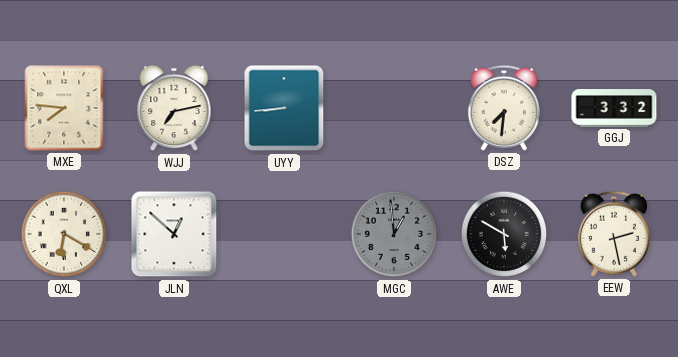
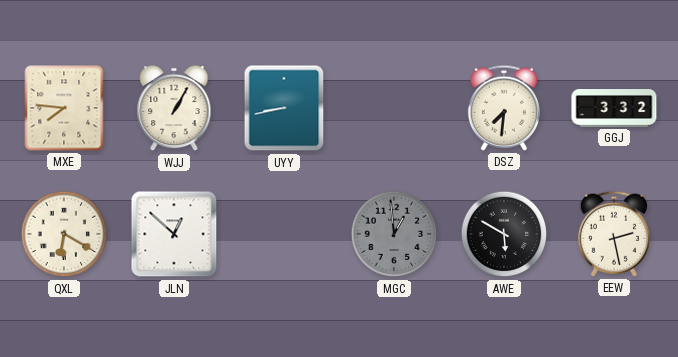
WJJ: 7:13 -> 1:05
UYY: 8:44 -> 8:43
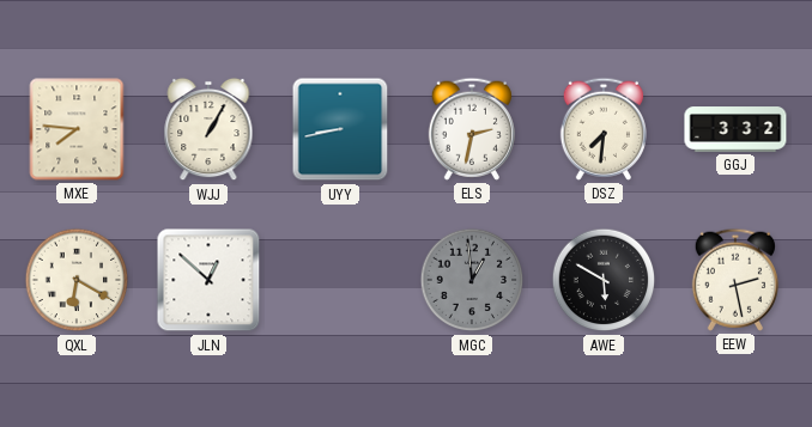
ELS: none -> 2:32
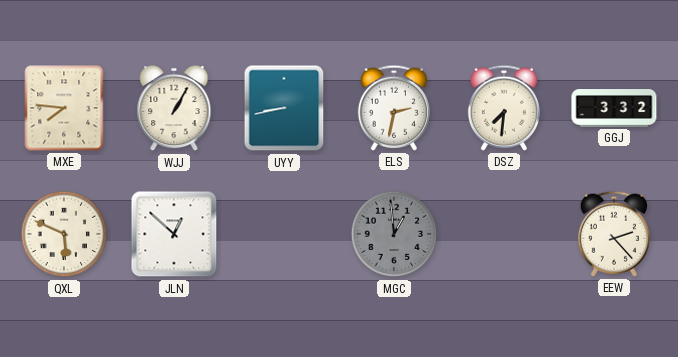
QXL: 6:20 -> 5:49
AWE: 5:50 -> none
EEW: 2:28 -> 2:23
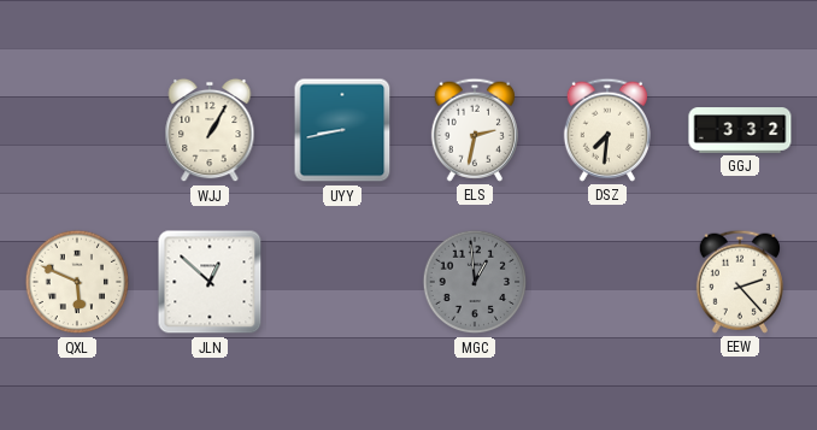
MXE: 7:46 -> none
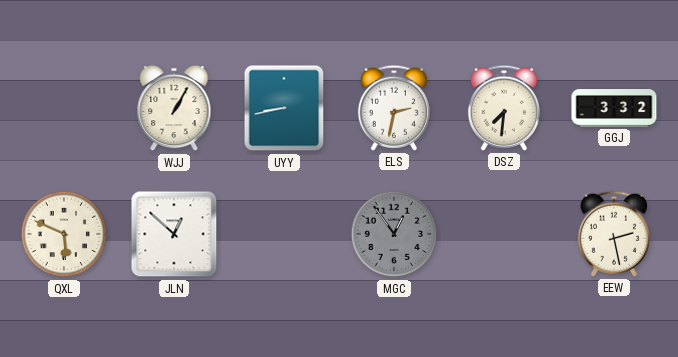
MGC: 12:59 -> 12:54
EEW: 2:23 -> 2:28
